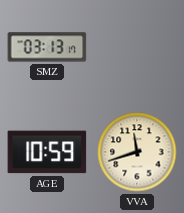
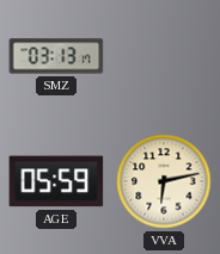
AGE: 10:59 -> 05:59
VVA: 11:42 -> 6:13
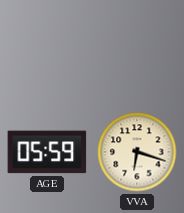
SMZ: 03:13 -> none
VVA: 6:13 -> 6:18
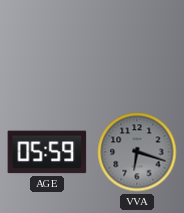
VVA dial: cream -> grey
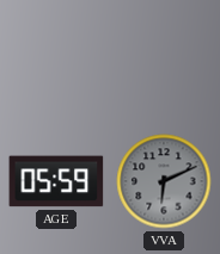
VVA: 6:18 -> 6:11
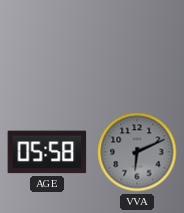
AGE: 05:59 -> 05:58
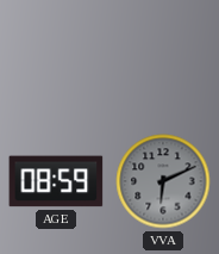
AGE: 05:58 -> 08:59
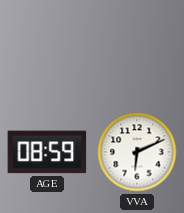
VVA dial: grey -> white
